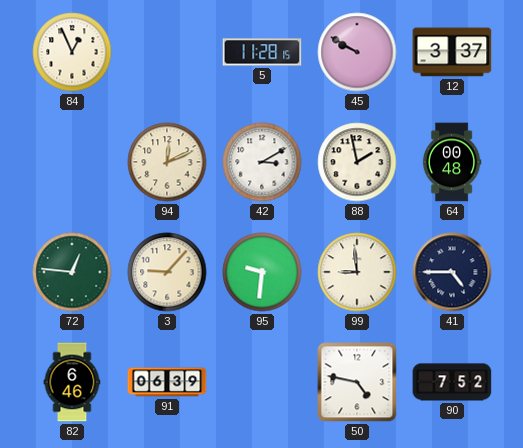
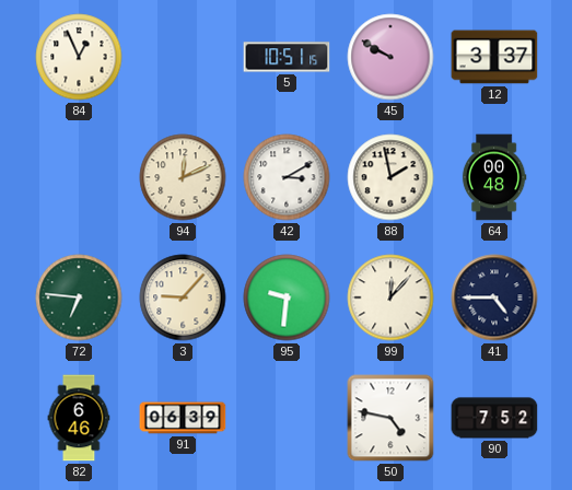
5: 11:28 -> 10:51
72: 12:46 -> 6:46
99: 8:59 -> 12:07
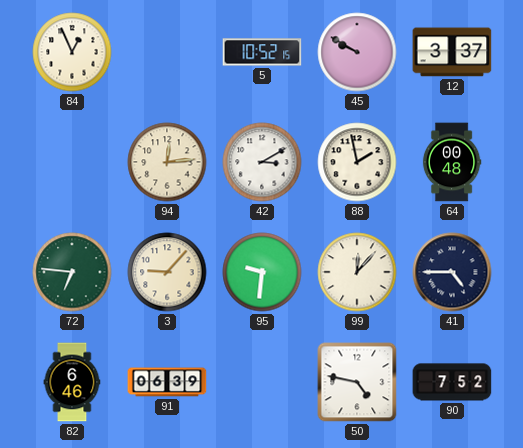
5: 10:51 -> 10:52
94: 12:11 -> 12:14
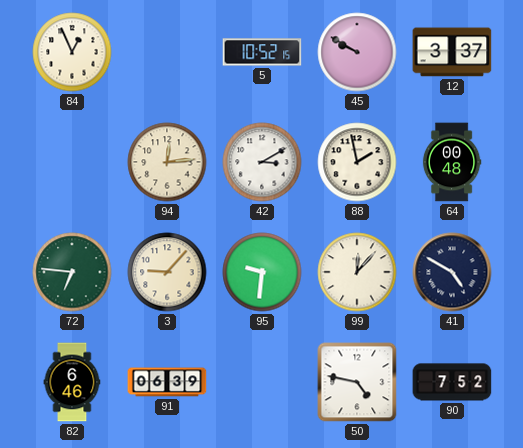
41: 4:45 -> 4:50
